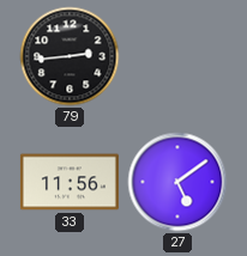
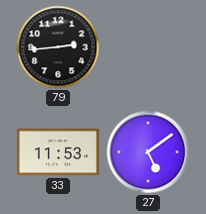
33: 11:56 -> 11:53
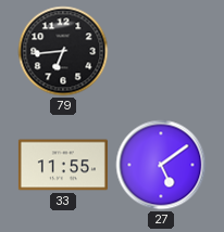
79: 2:44 -> 6:44
33: 11:53 -> 11:55
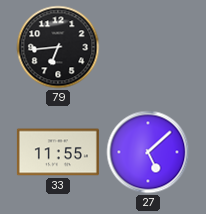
27: 5:09 -> 5:08
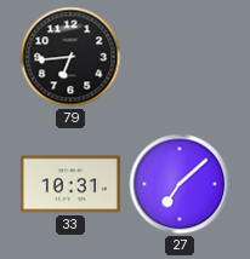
33: 11:55 -> 10:31
27: 5:08 -> 7:08
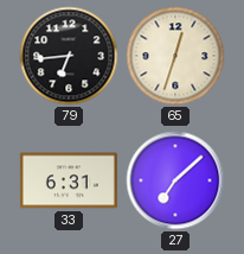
65: none -> 12:33
33: 10:31 -> 6:31
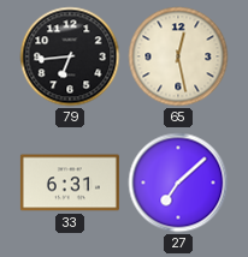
65: 12:33 -> 12:28
